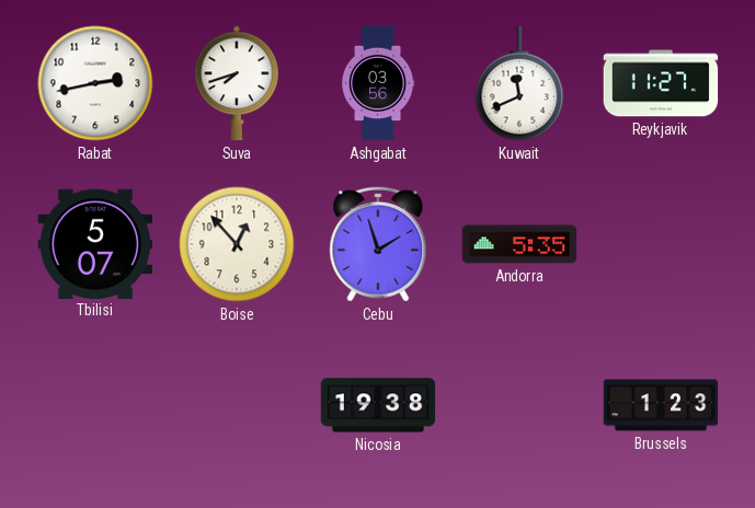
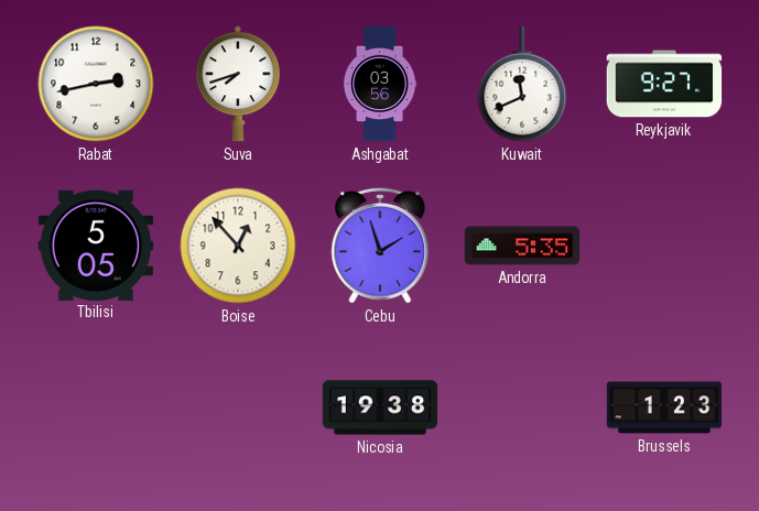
Reykjavik: 11:27 -> 9:27
Tbilisi: 5:07 -> 5:05
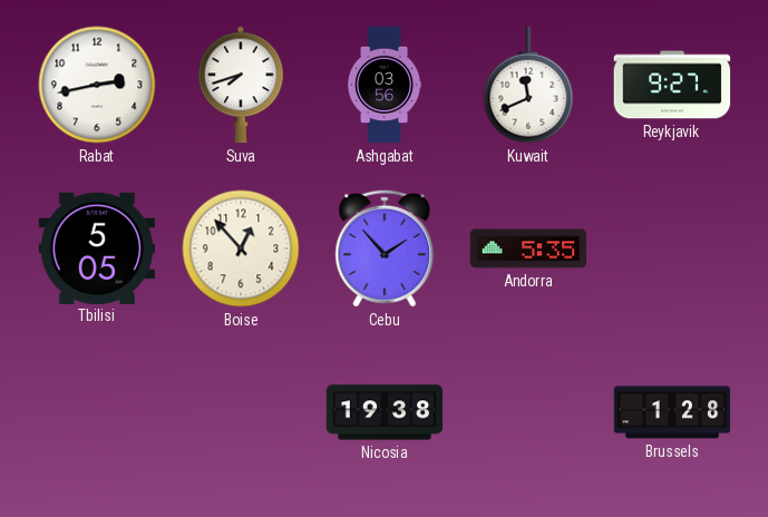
Cebu: 1:57 -> 1:53
Brussels: 1:23 -> 1:28
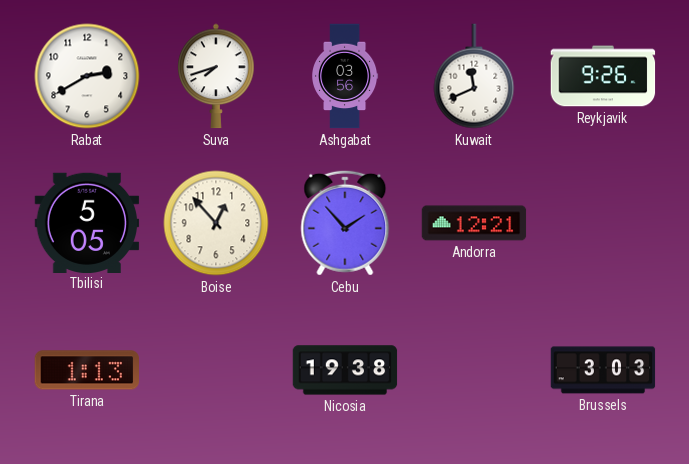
Rabat: 2:43 -> 2:40
Reykjavik: 9:27 -> 9:26
Andorra: 5:35 -> 12:21
Tirana: none -> 1:13
Brussels: 1:28 -> 3:03
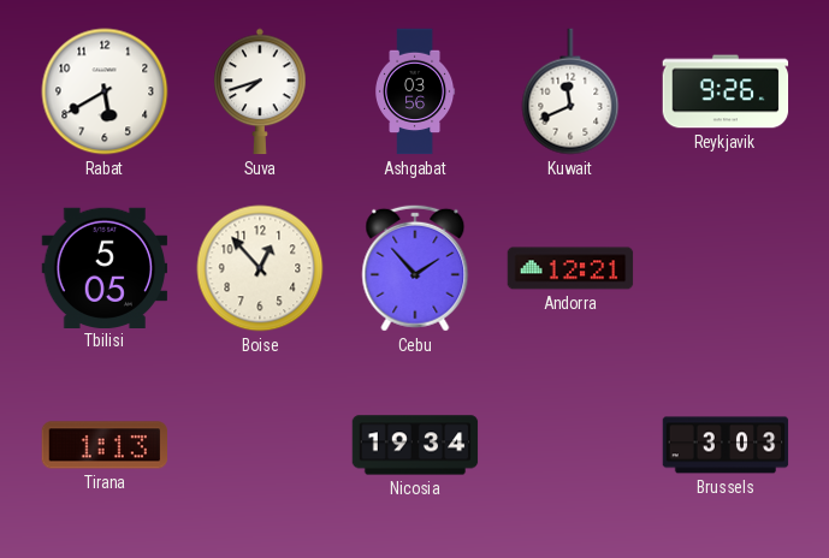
Rabat: 2:40 -> 5:40
Nicosia: 19:38 -> 19:34
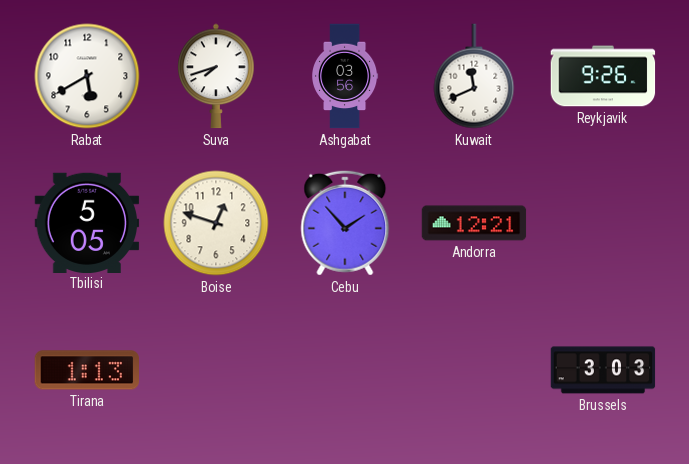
Boise: 12:53 -> 12:48
Nicosia: 19:34 -> none
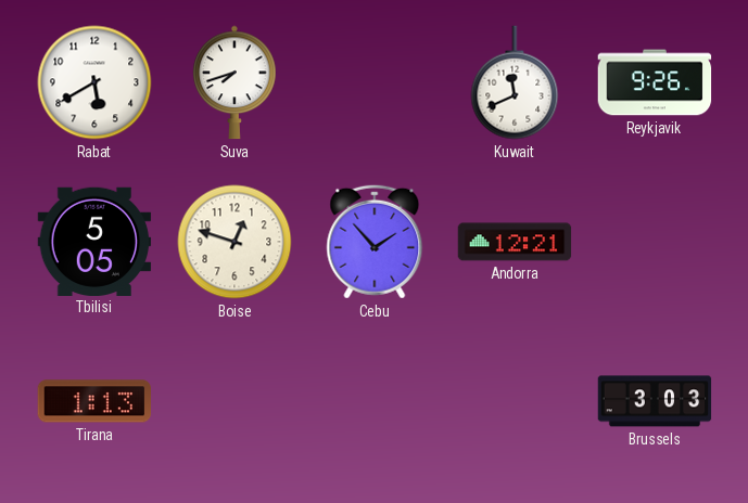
Ashgabat: 03:56 -> none
